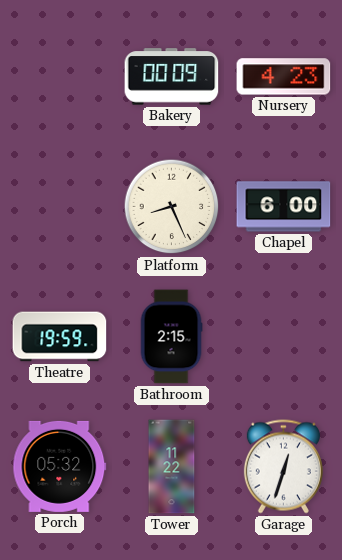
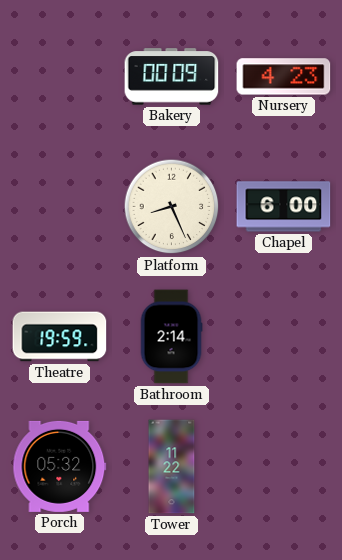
Bathroom: 2:15 -> 2:14
Garage: 12:33 -> none
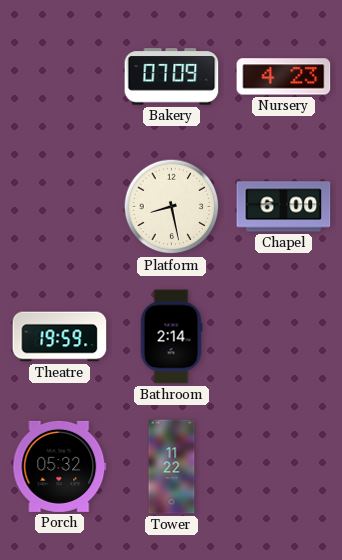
Bakery: 00:09 -> 07:09
Platform: 8:26 -> 8:28
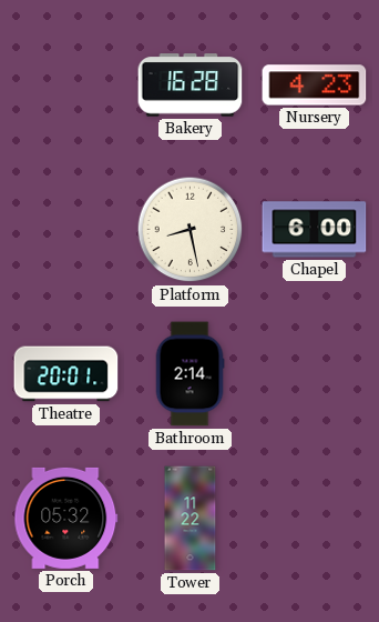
Bakery: 07:09 -> 16:28
Theatre: 19:59 -> 20:01
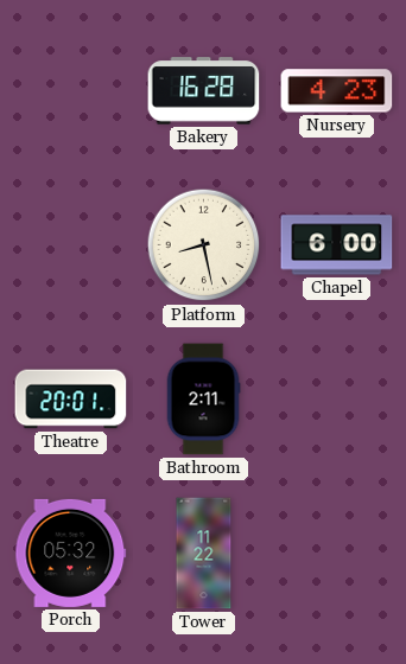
Bathroom: 2:14 -> 2:11
